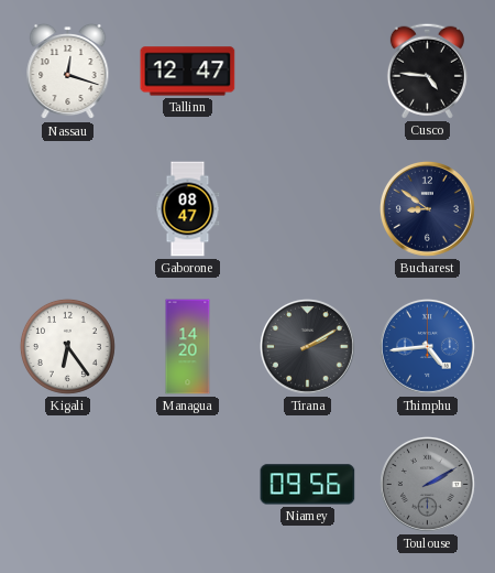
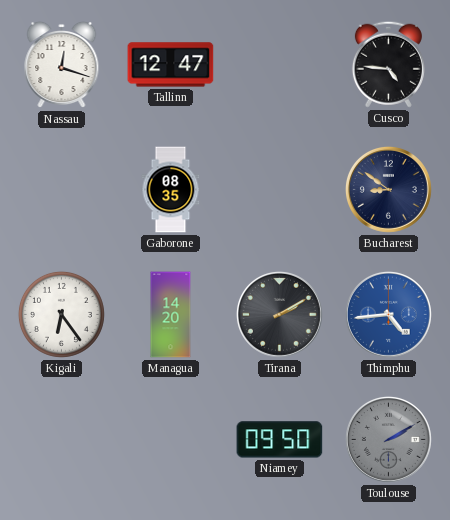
Gaborone: 08:47 -> 08:35
Niamey: 09:56 -> 09:50
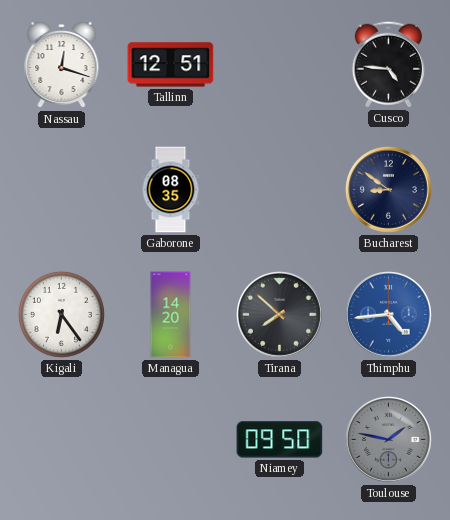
Tallinn: 12:47 -> 12:51
Tirana: 2:10 -> 7:52
Toulouse: 2:10 -> 1:47
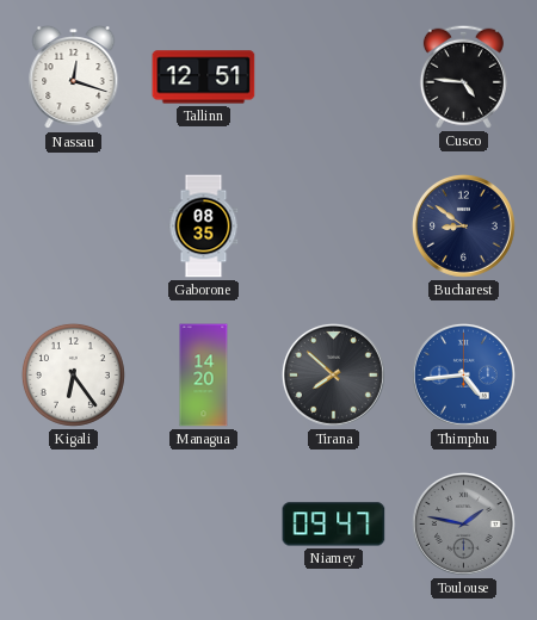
Niamey: 09:50 -> 09:47
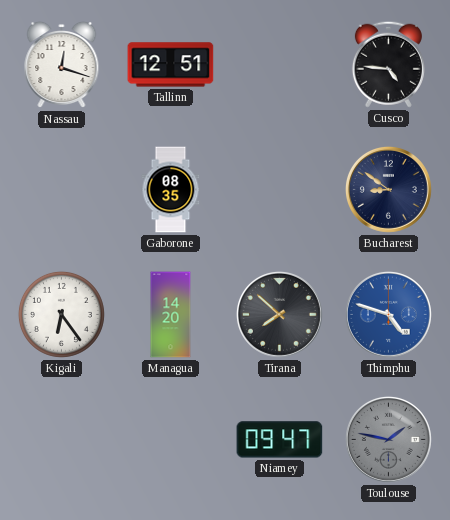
Thimphu: 4:44 -> 4:48
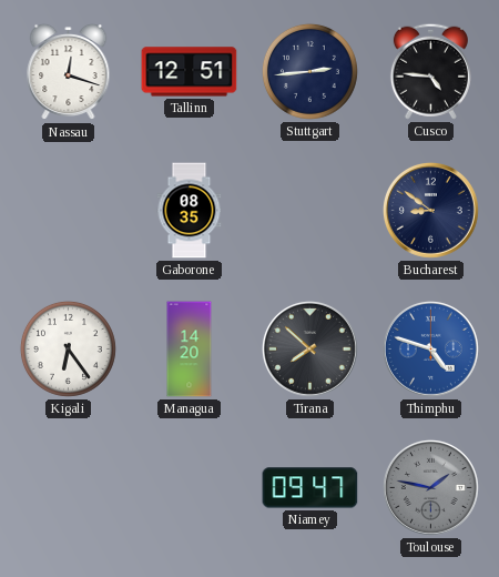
Stuttgart: none -> 2:44
